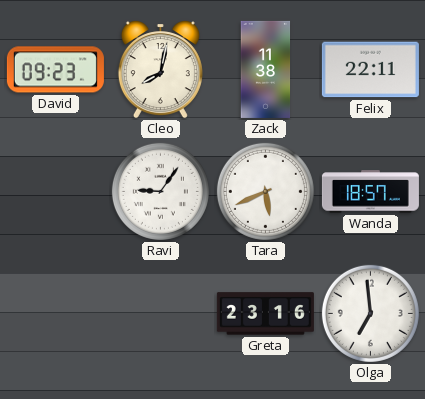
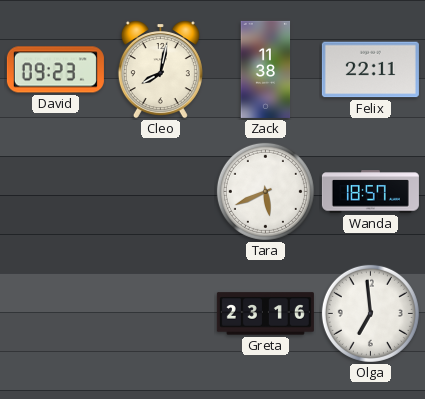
Ravi: 9:06 -> none
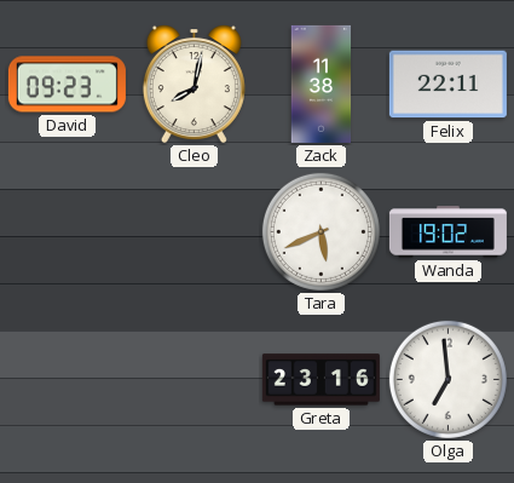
Wanda: 18:57 -> 19:02
